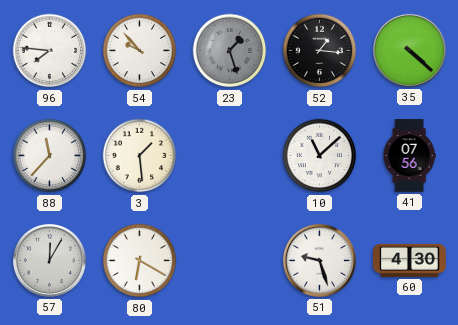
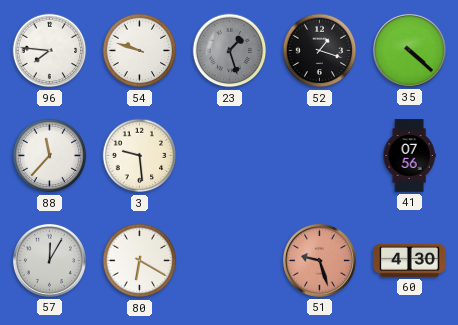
54: 9:53 -> 9:48
52: 1:16 -> 1:18
3: 1:29 -> 9:29
10: 11:08 -> none
51 dial: white -> salmon
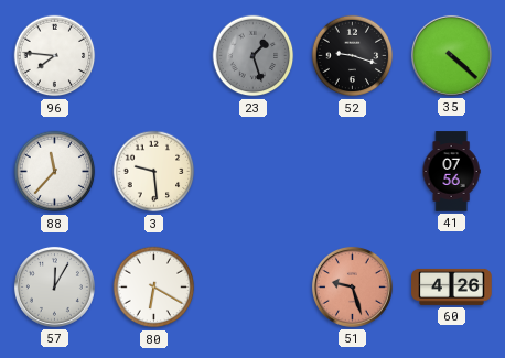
54: 9:48 -> none
52: 1:18 -> 9:18
60: 4:30 -> 4:26
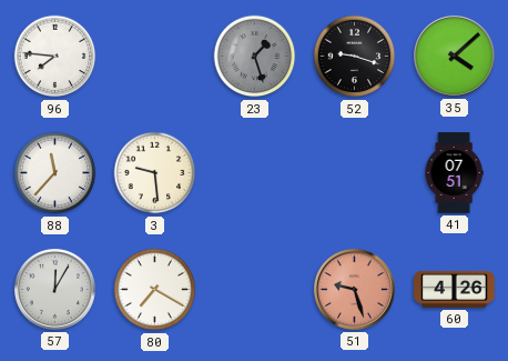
35: 4:22 -> 4:08
41: 07:56 -> 07:51
80: 6:20 -> 7:20
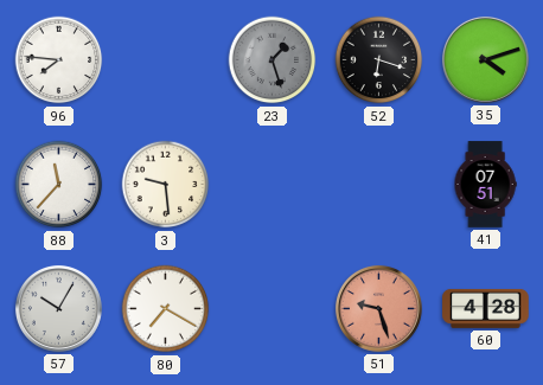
52: 9:18 -> 6:18
35: 4:08 -> 4:12
57: 12:05 -> 10:05
60: 4:26 -> 4:28
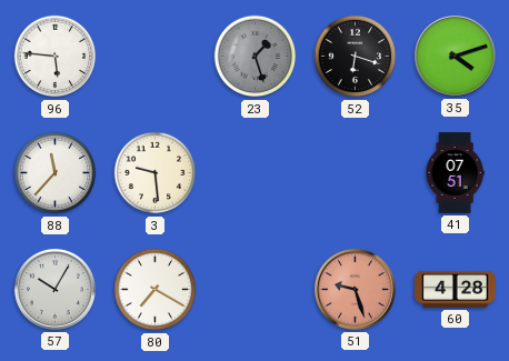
96: 7:46 -> 5:46
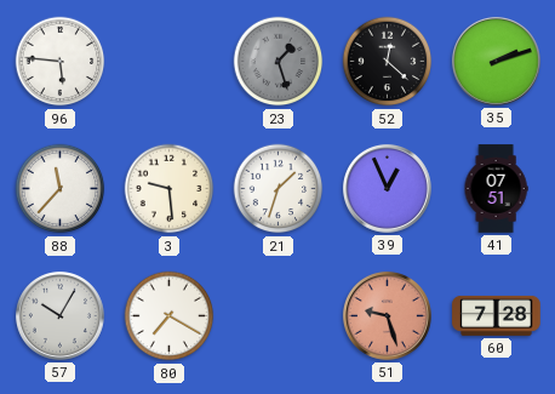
52: 6:18 -> 12:22
35: 4:12 -> 2:12
21: none -> 1:33
39: none -> 12:56
60: 4:28 -> 7:28
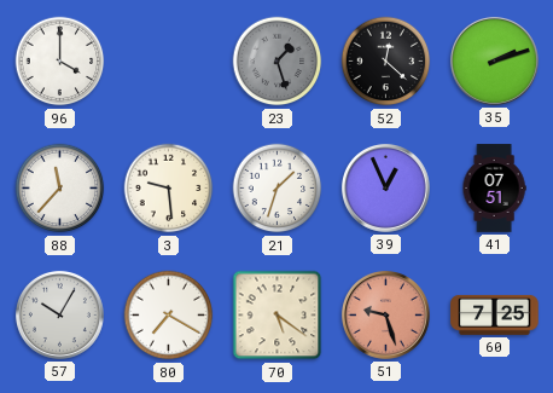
96: 5:46 -> 4:00
70: none -> 5:21
60: 7:28 -> 7:25
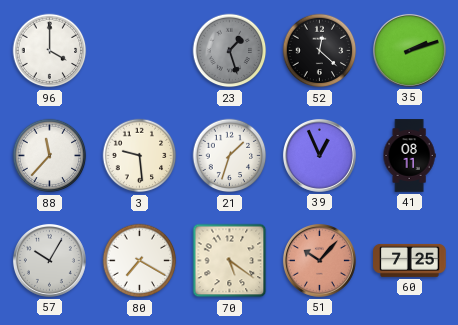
41: 07:51 -> 08:11
51: 9:27 -> 10:07
